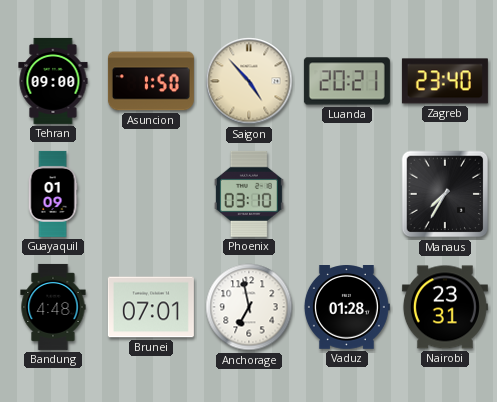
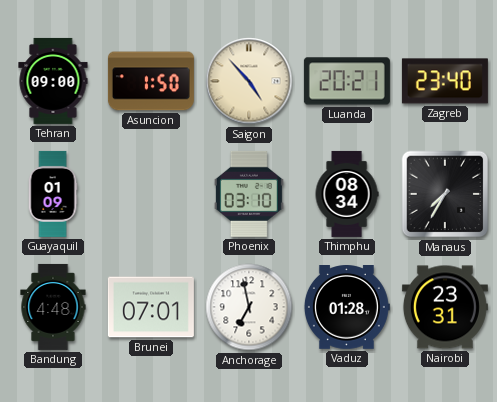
Thimphu: none -> 08:34
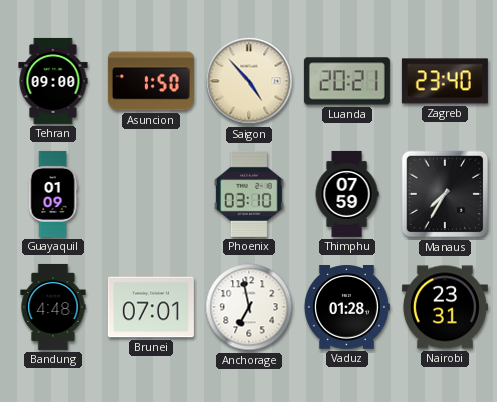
Thimphu: 08:34 -> 07:59
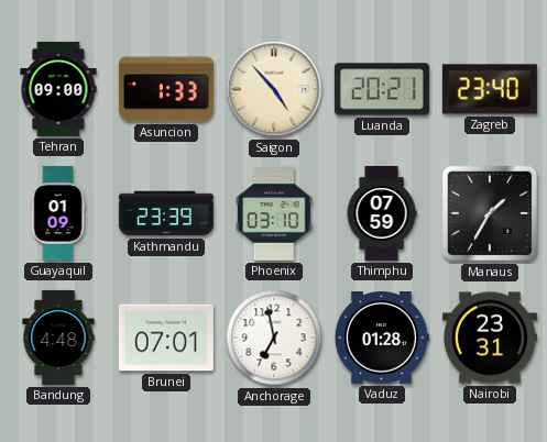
Asuncion: 1:50 -> 1:33
Kathmandu: none -> 23:39
Manaus: 7:35 -> 1:35
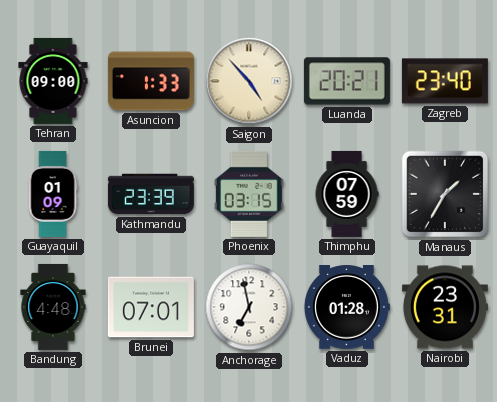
Phoenix: 03:10 -> 03:15
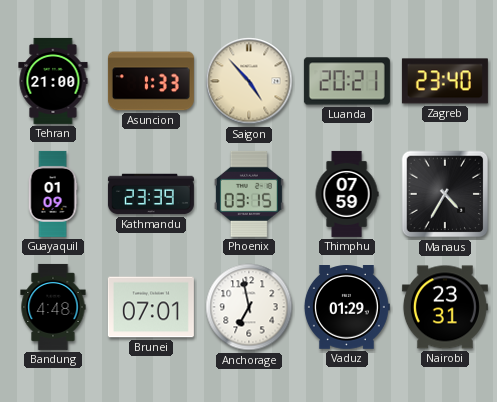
Tehran: 09:00 -> 21:00
Manaus: 1:35 -> 4:35
Vaduz: 01:28 -> 01:29
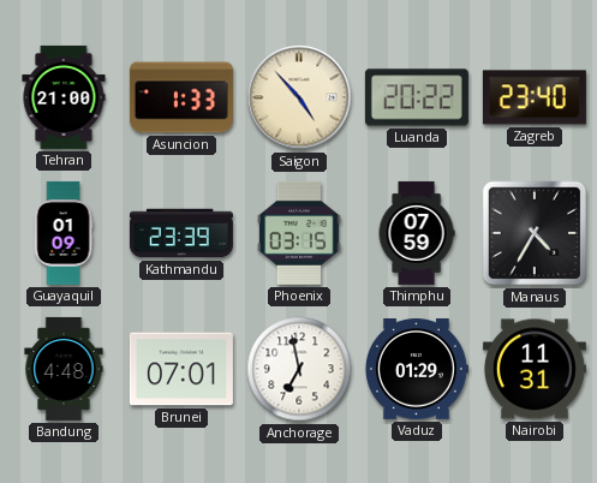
Luanda: 20:21 -> 20:22
Nairobi: 23:31 -> 11:31
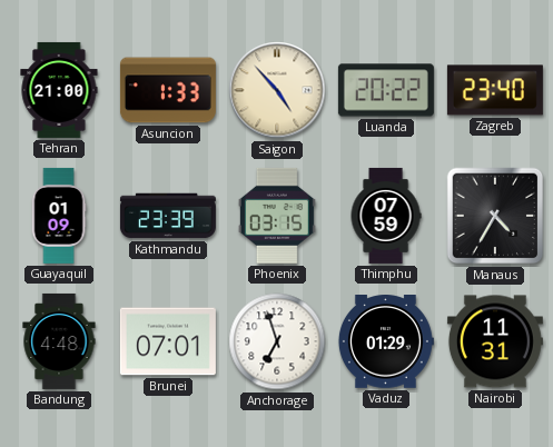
Anchorage: 6:58 -> 6:57
